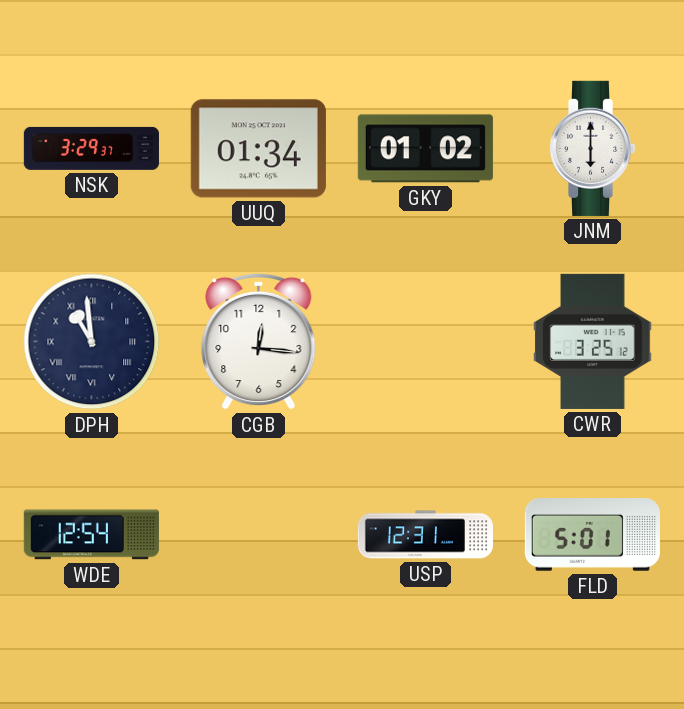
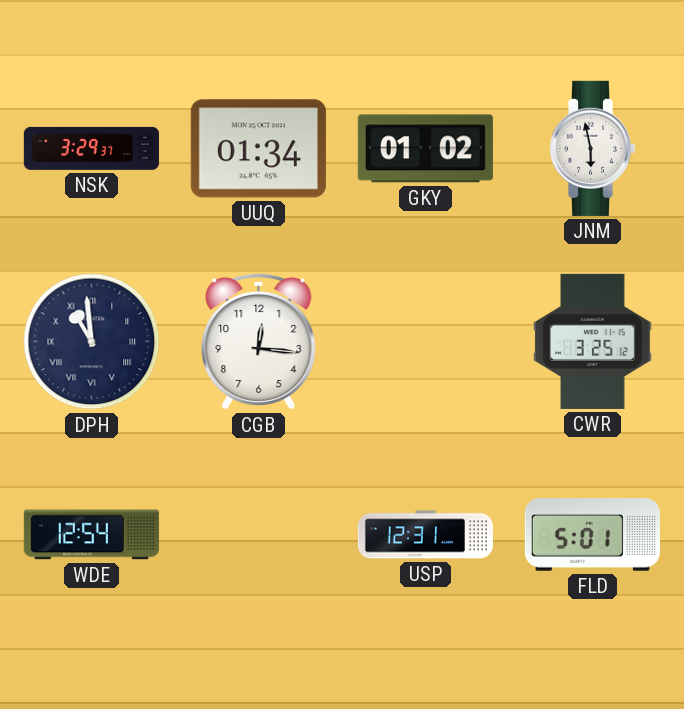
JNM: 6:00 -> 5:58
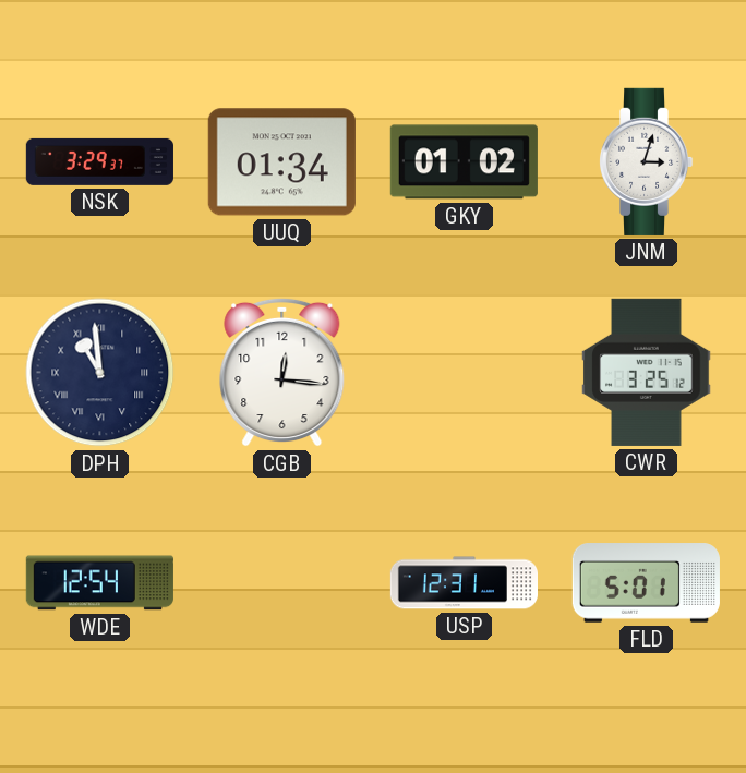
JNM: 5:58 -> 3:03
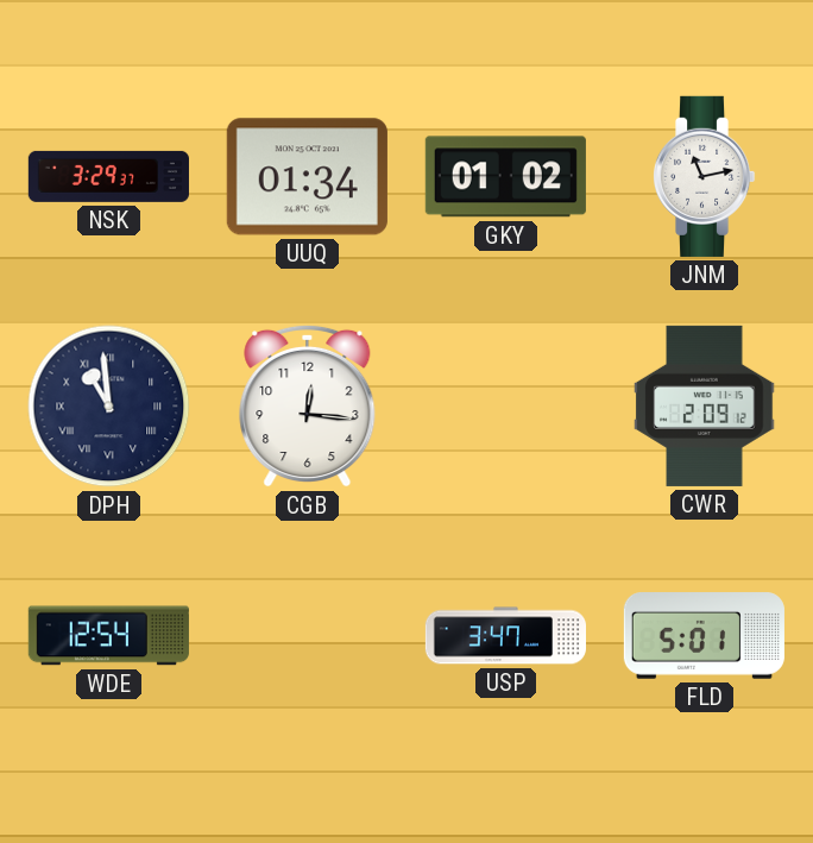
JNM: 3:03 -> 11:13
CWR: 3:25 -> 2:09
USP: 12:31 -> 3:47
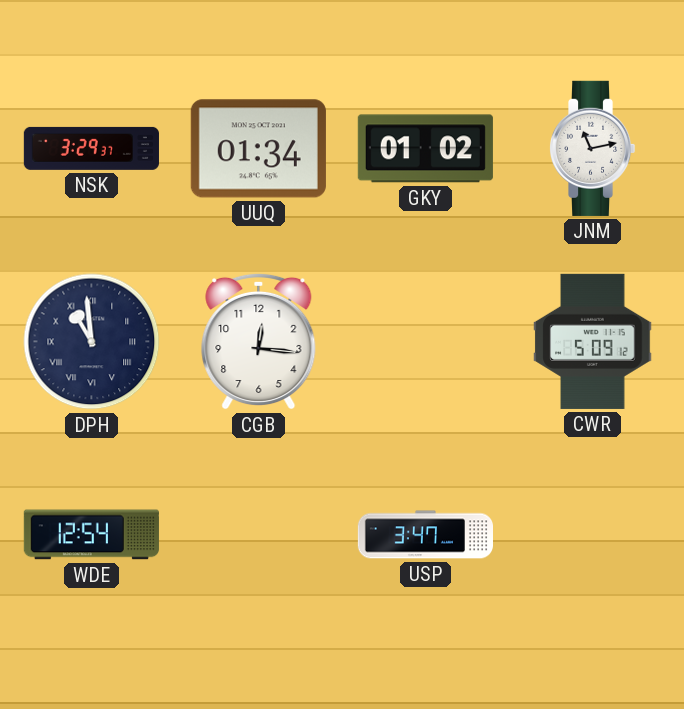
CWR: 2:09 -> 5:09
FLD: 5:01 -> none
